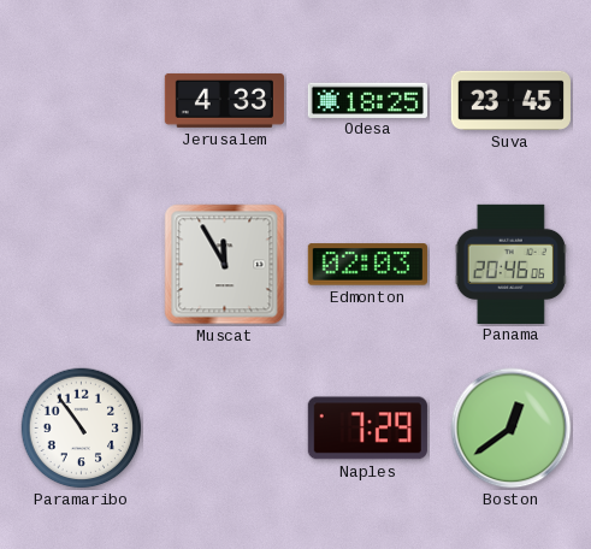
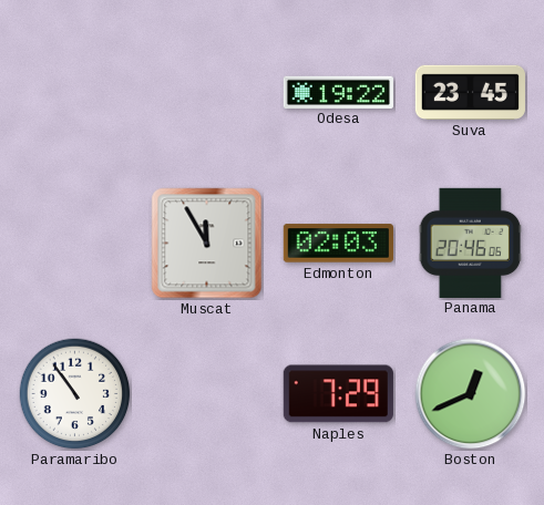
Jerusalem: 4:33 -> none
Odesa: 18:25 -> 19:22
Boston: 12:39 -> 12:41
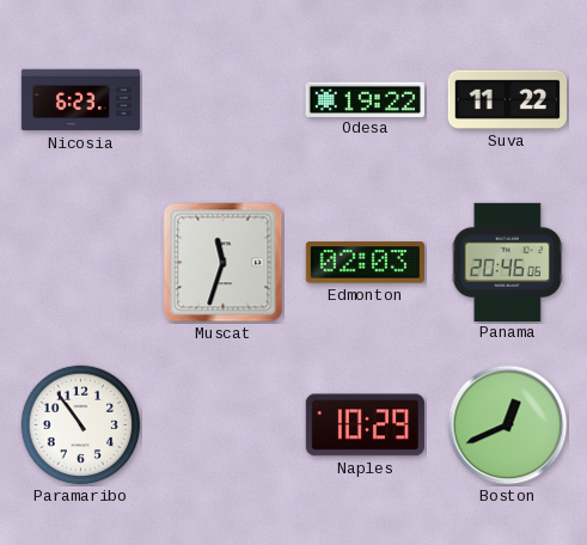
Nicosia: none -> 6:23
Suva: 23:45 -> 11:22
Muscat: 11:55 -> 11:33
Naples: 7:29 -> 10:29
